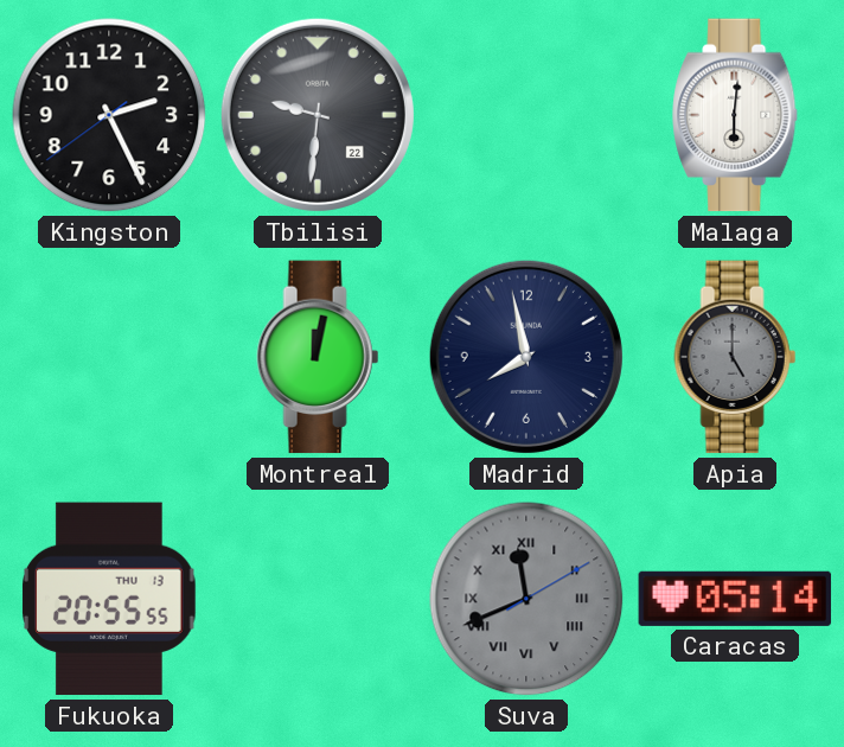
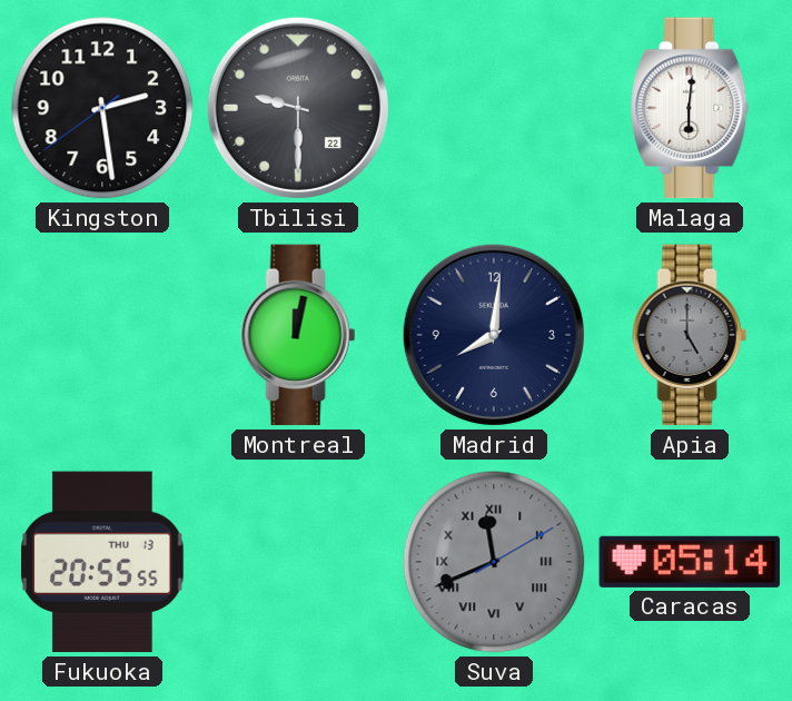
Kingston: 2:25 -> 2:28
Tbilisi: 9:31 -> 9:30
Madrid: 7:58 -> 8:01
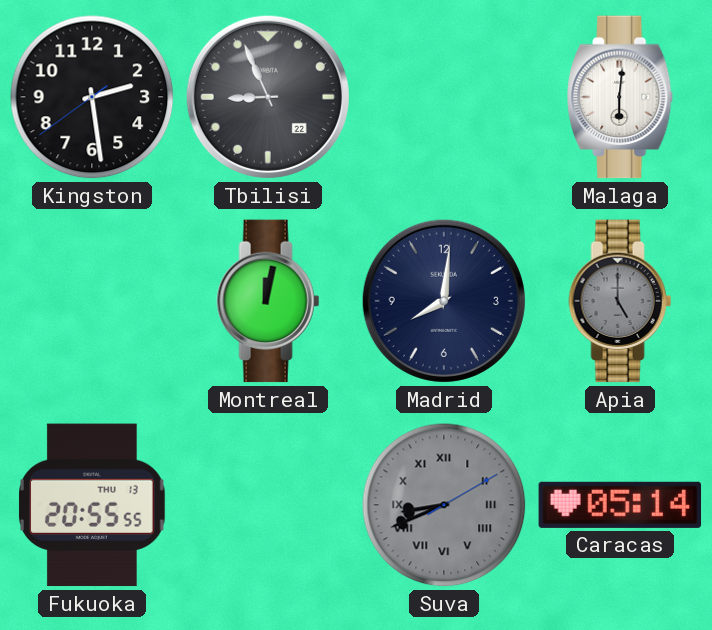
Tbilisi: 9:30 -> 8:56
Suva: 11:41 -> 8:41
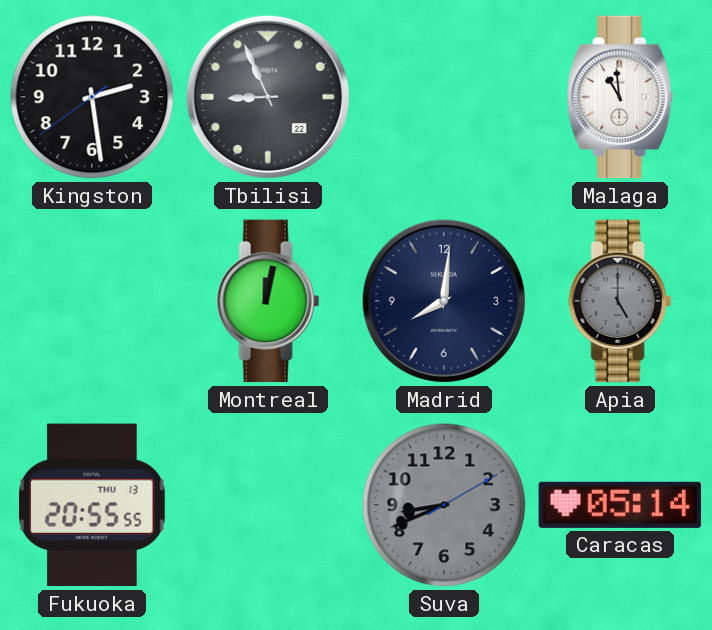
Malaga: 6:01 -> 10:59
Suva numerals: Roman -> Arabic
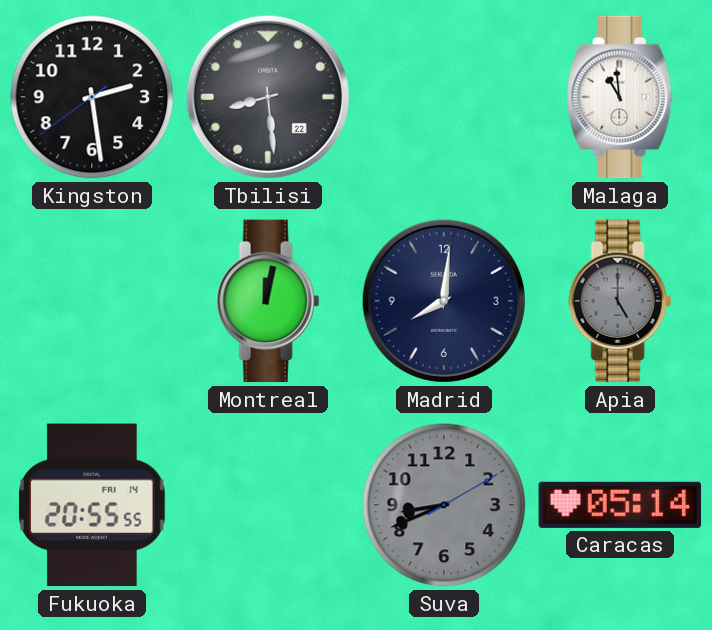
Tbilisi: 8:56 -> 8:29
Fukuoka date: THU 13 -> FRI 14
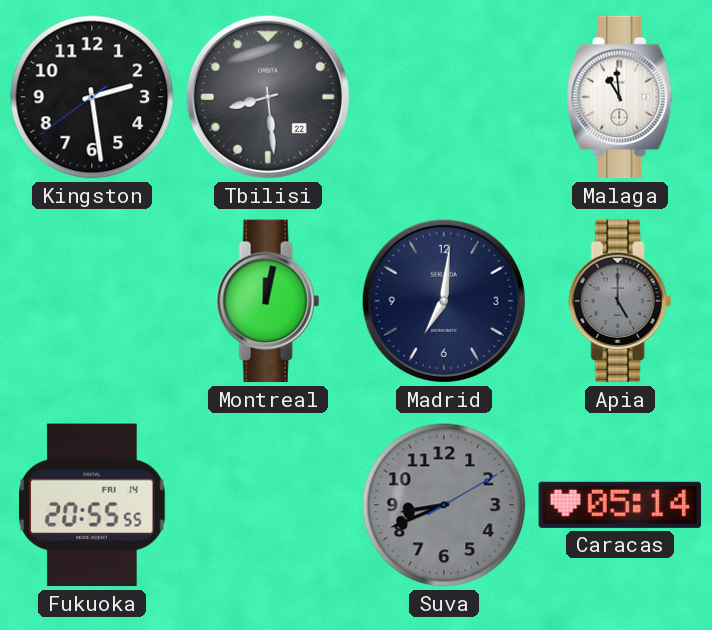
Madrid: 8:01 -> 7:01
